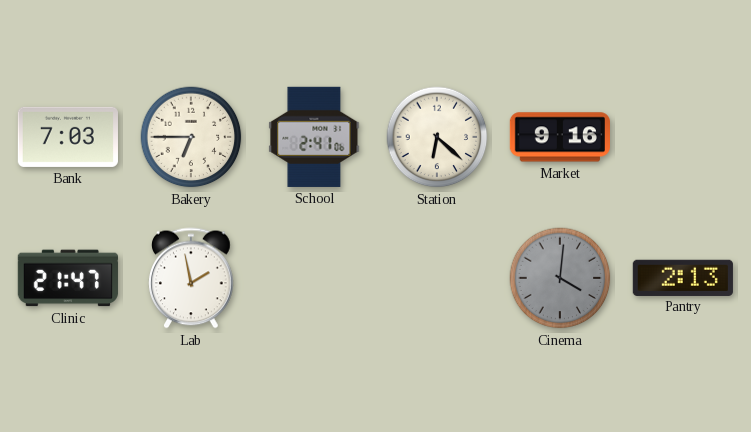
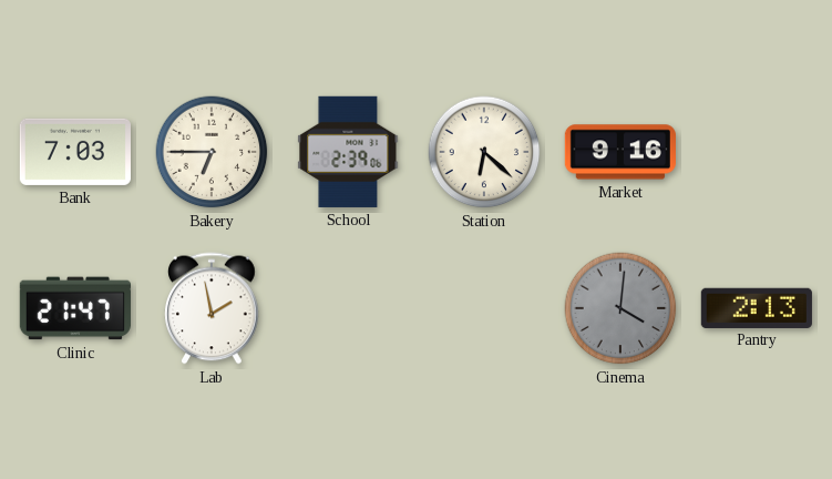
School: 2:41 -> 2:39
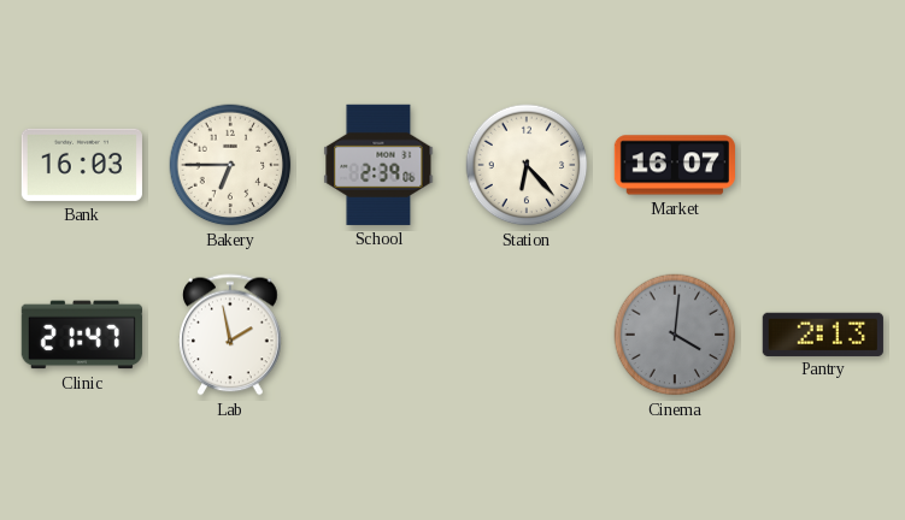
Bank: 7:03 -> 16:03
Station: 6:22 -> 6:23
Market: 9:16 -> 16:07
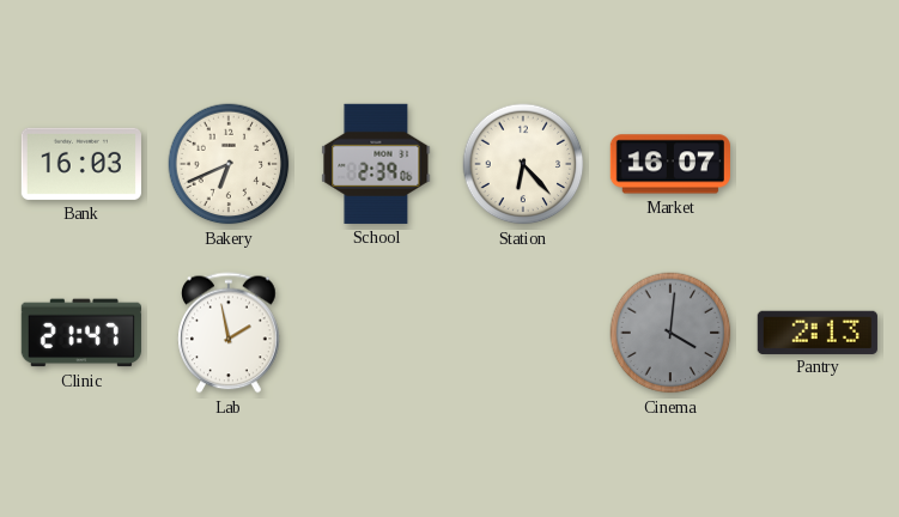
Bakery: 6:45 -> 6:41
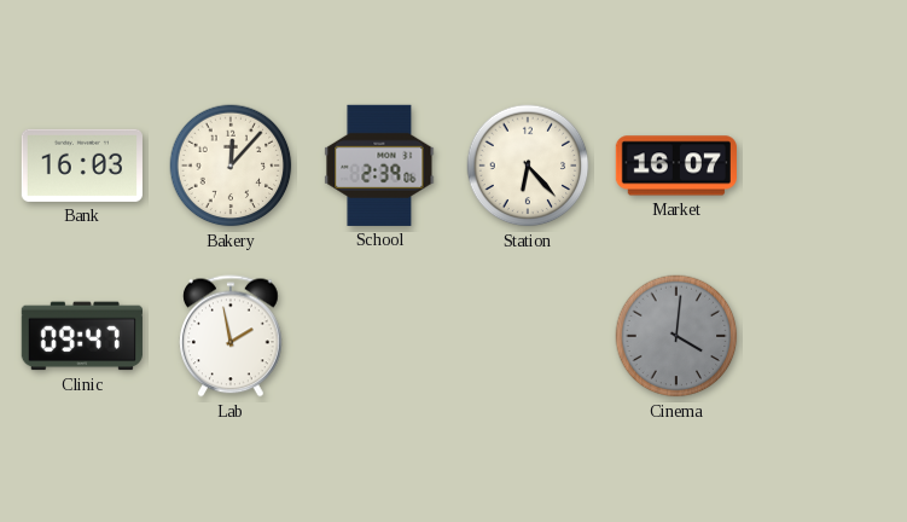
Bakery: 6:41 -> 12:07
Clinic: 21:47 -> 09:47
Pantry: 2:13 -> none
